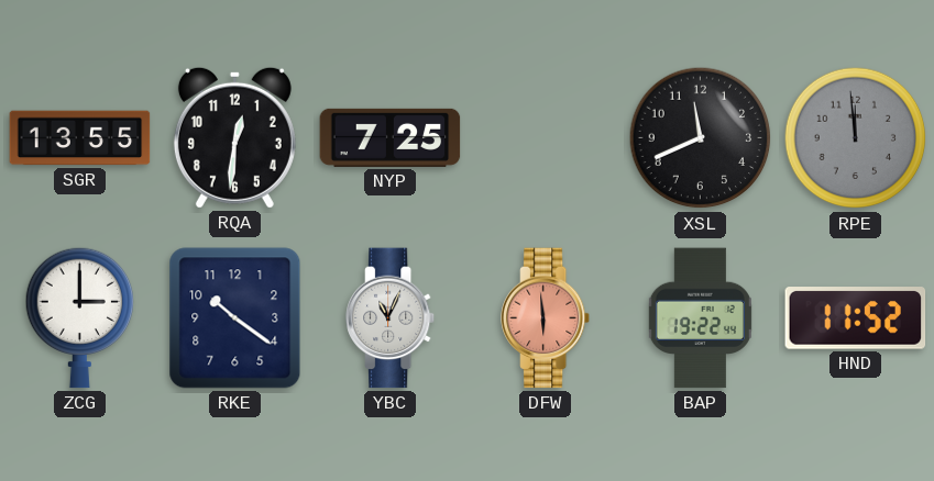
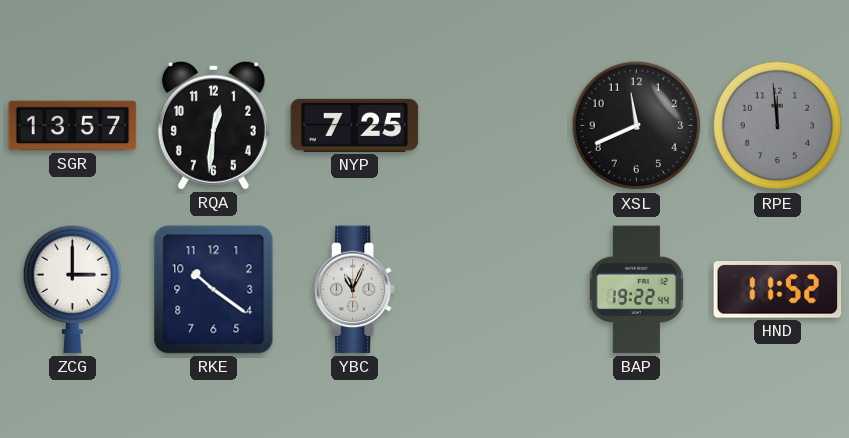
SGR: 13:55 -> 13:57
DFW: 5:59 -> none
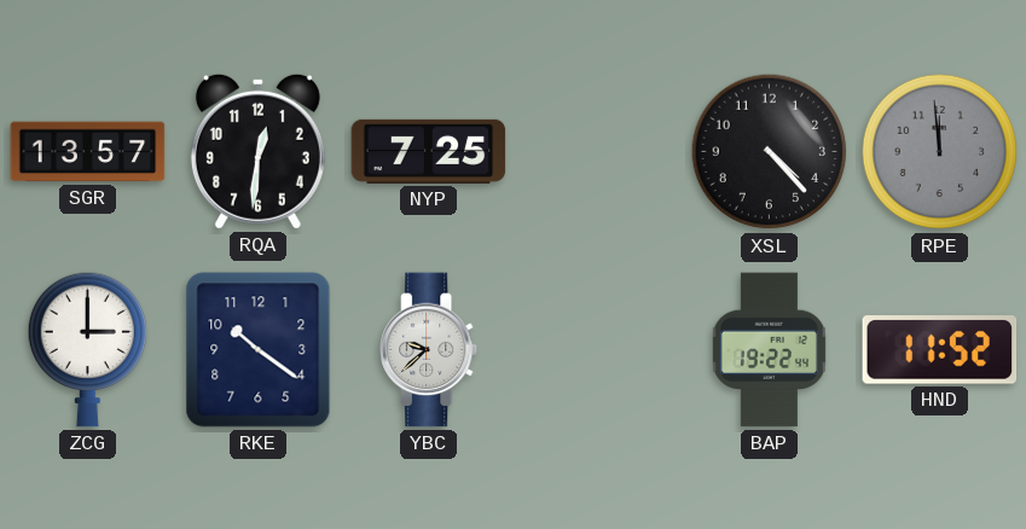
XSL: 11:41 -> 4:23
YBC: 11:04 -> 9:38
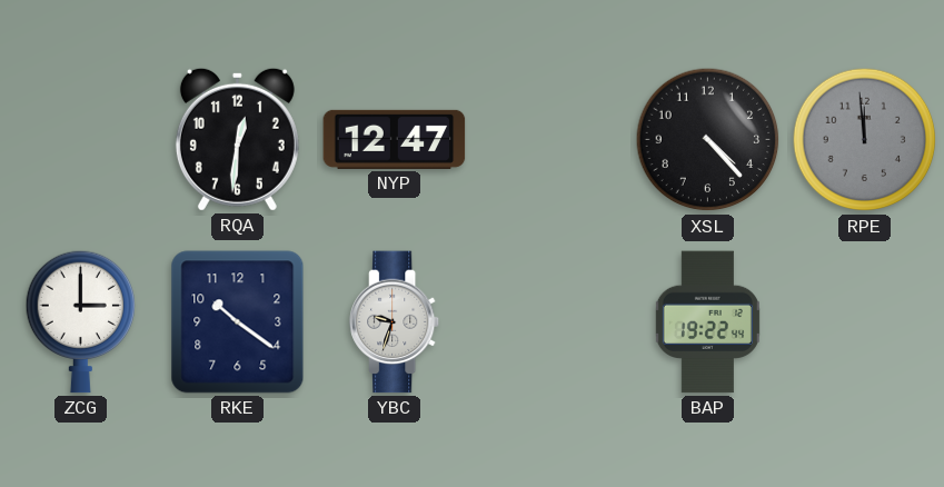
SGR: 13:57 -> none
NYP: 7:25 -> 12:47
YBC: 9:38 -> 9:33
HND: 11:52 -> none
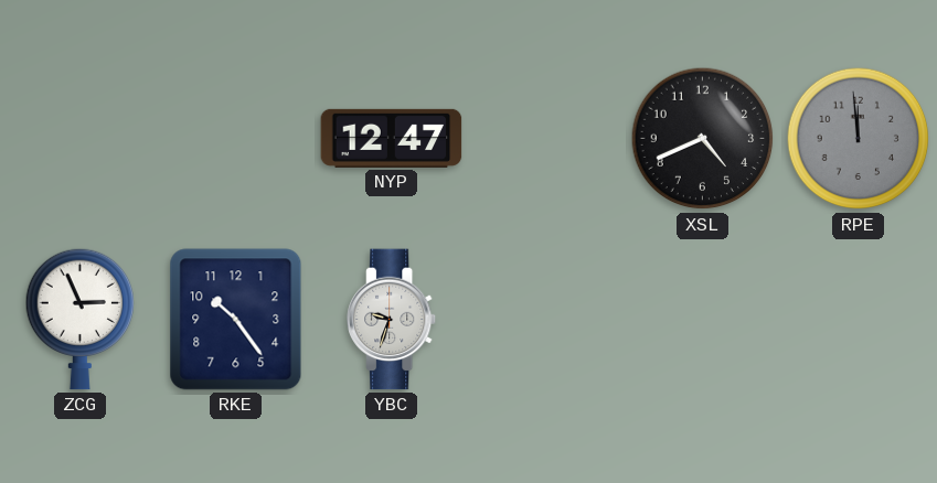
RQA: 12:31 -> none
XSL: 4:23 -> 4:41
ZCG: 3:00 -> 2:56
RKE: 10:21 -> 10:24
BAP: 19:22 -> none
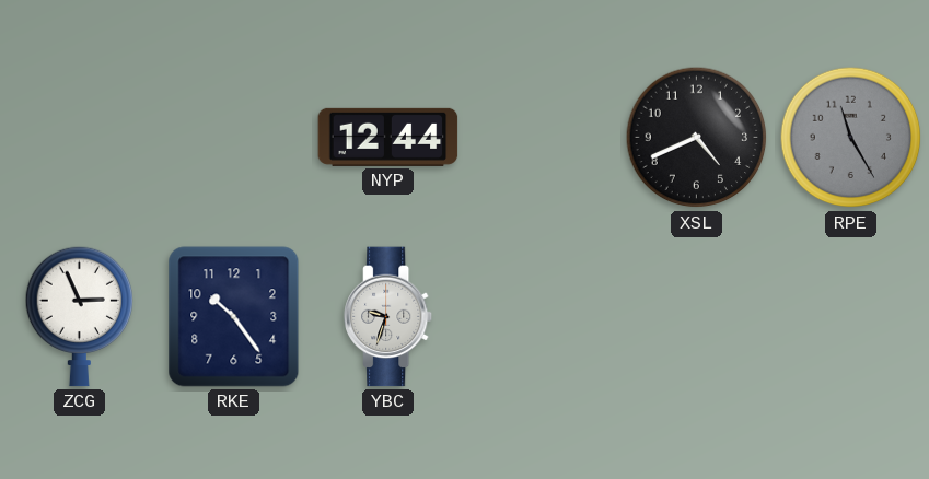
NYP: 12:47 -> 12:44
RPE: 11:59 -> 11:25
